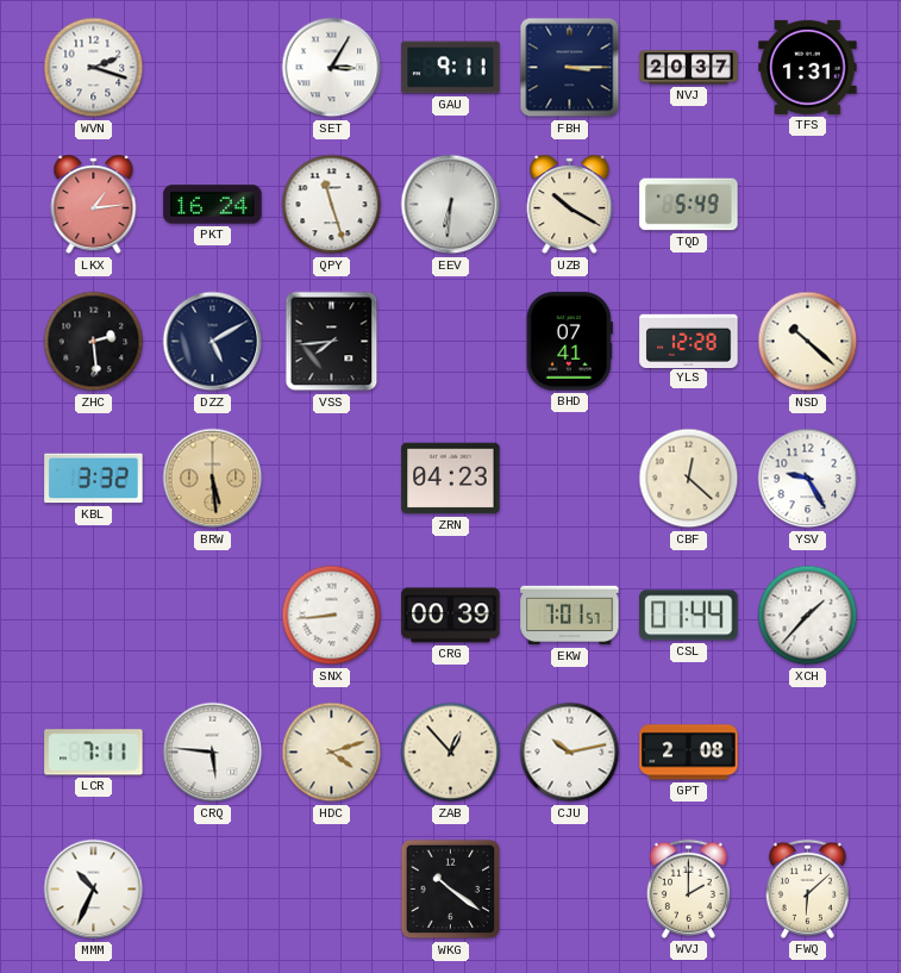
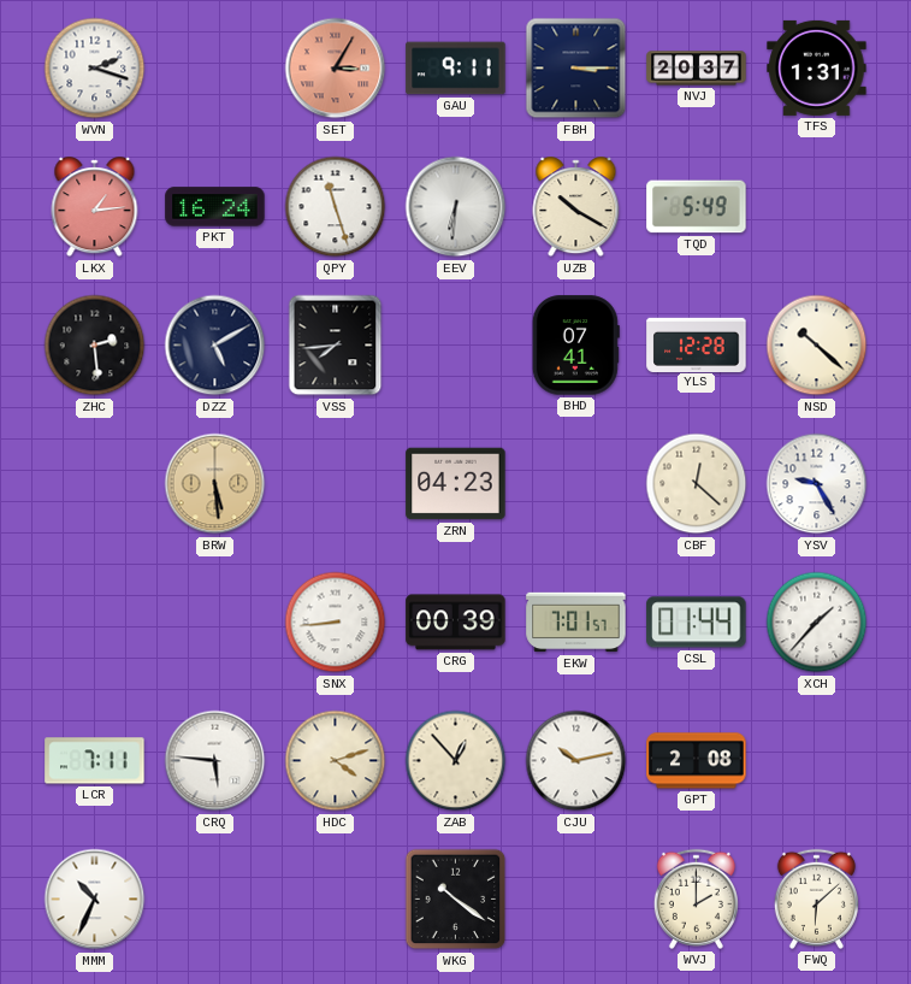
SET dial: white -> salmon
KBL: 3:32 -> none
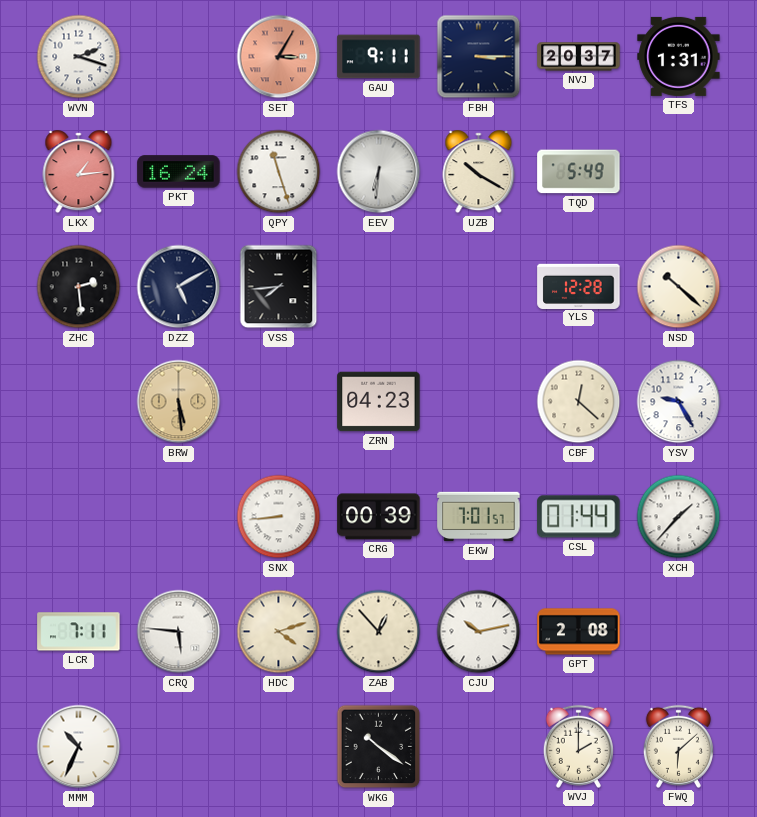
BHD: 07:41 -> none
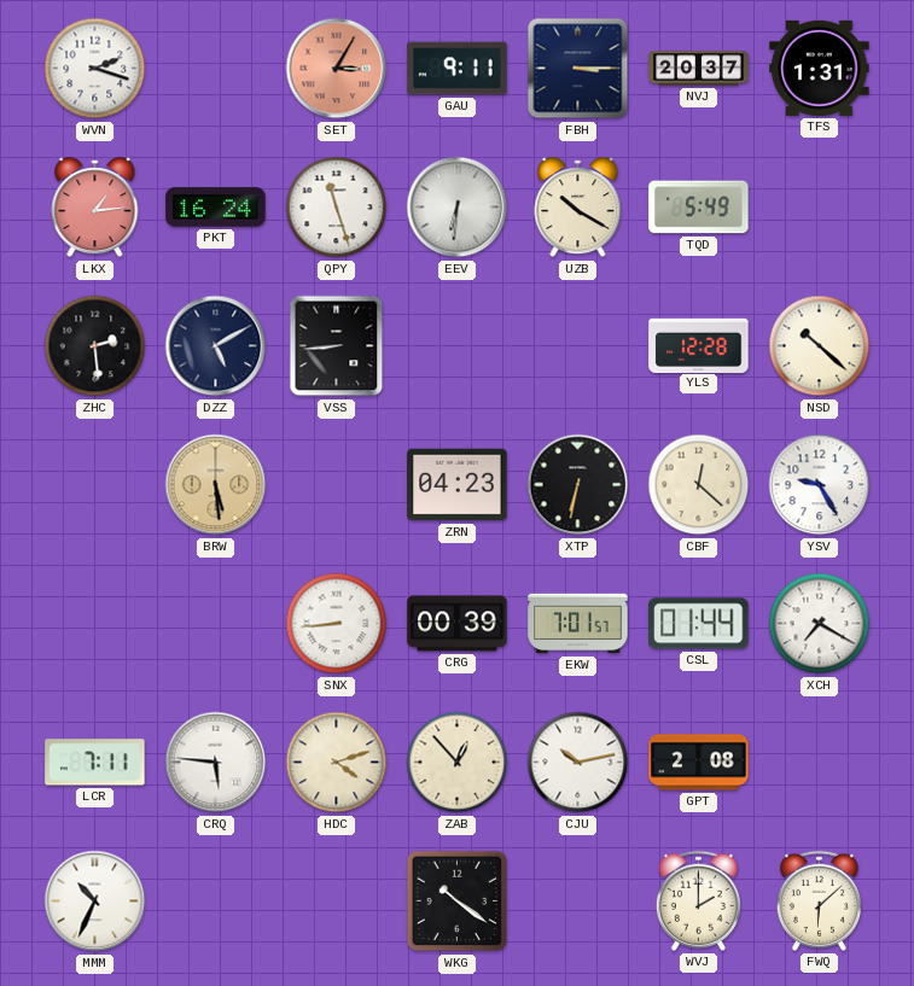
VSS: 7:44 -> 8:44
XTP: none -> 6:32
XCH: 1:37 -> 7:20
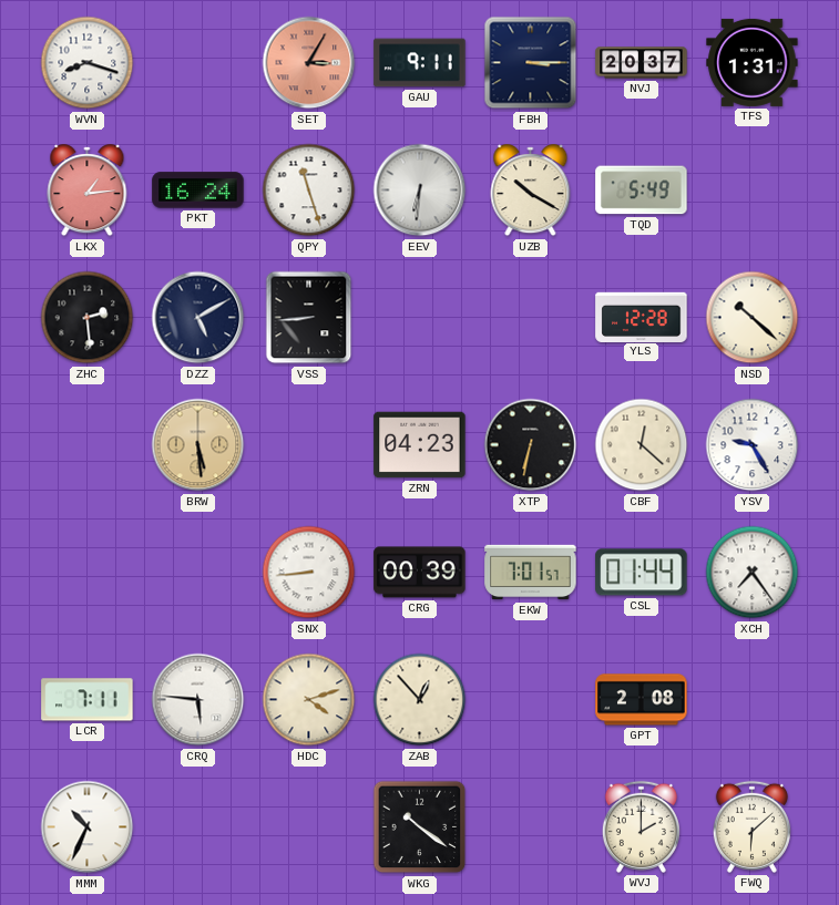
WVN: 2:18 -> 8:18
XCH: 7:20 -> 7:24
CJU: 10:13 -> none
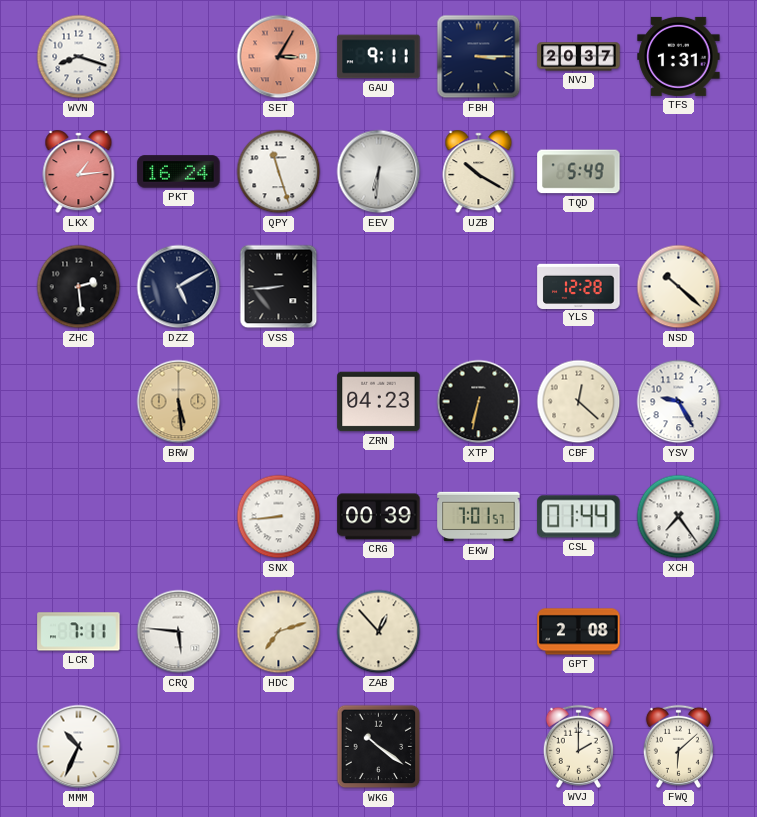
HDC: 4:12 -> 7:12
